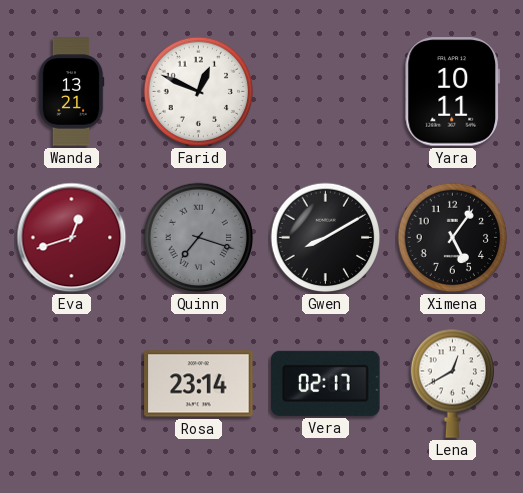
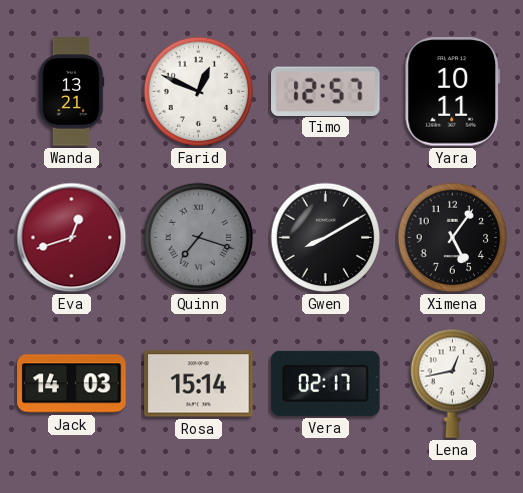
Timo: none -> 12:57
Jack: none -> 14:03
Rosa: 23:14 -> 15:14
Lena: 12:40 -> 12:43
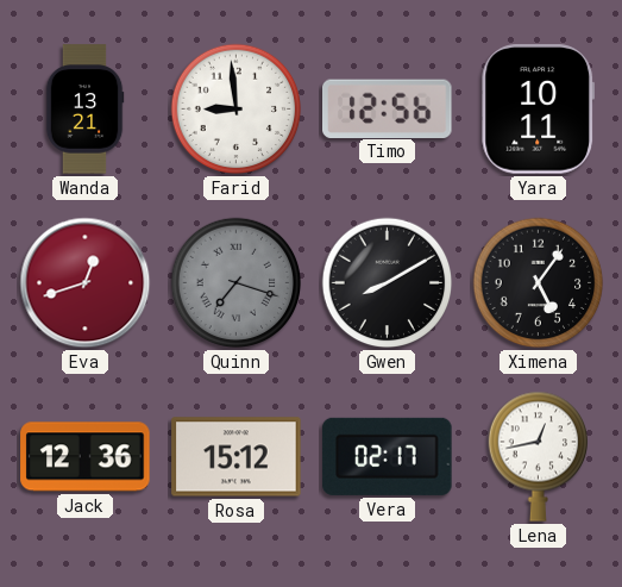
Farid: 12:49 -> 8:59
Timo: 12:57 -> 12:56
Jack: 14:03 -> 12:36
Rosa: 15:14 -> 15:12
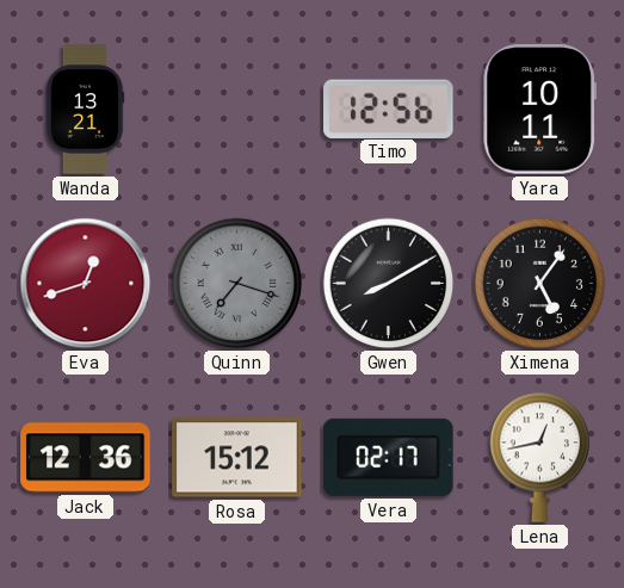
Farid: 8:59 -> none
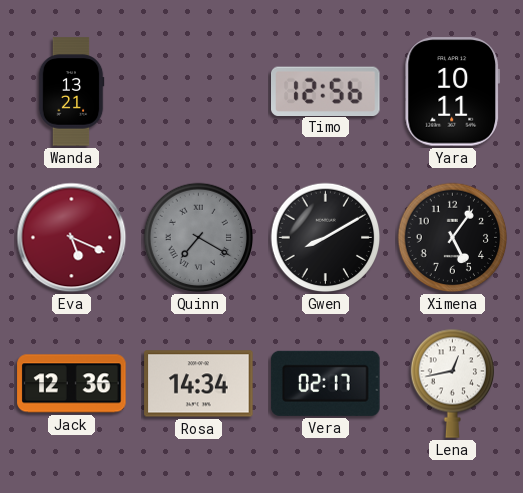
Eva: 12:42 -> 5:19
Quinn: 7:18 -> 7:20
Rosa: 15:12 -> 14:34
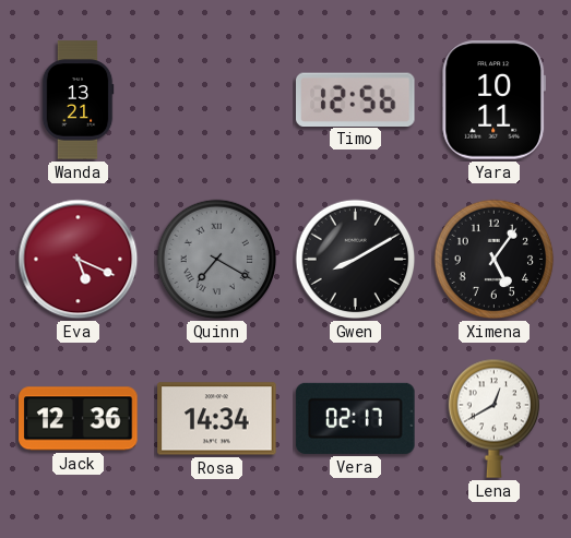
Lena: 12:43 -> 12:40
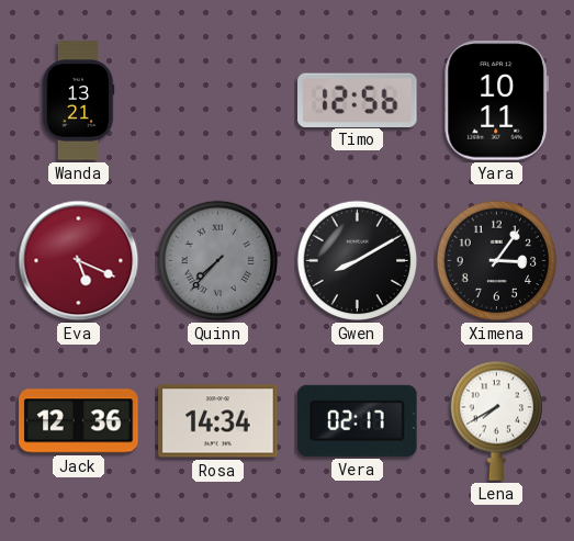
Quinn: 7:20 -> 7:37
Ximena: 5:06 -> 3:06
Lena: 12:40 -> 7:40
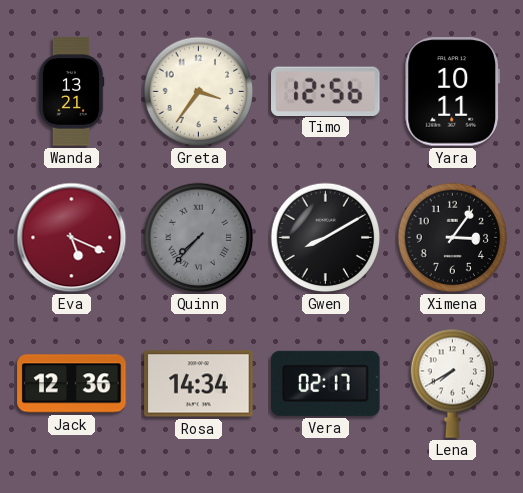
Greta: none -> 3:36
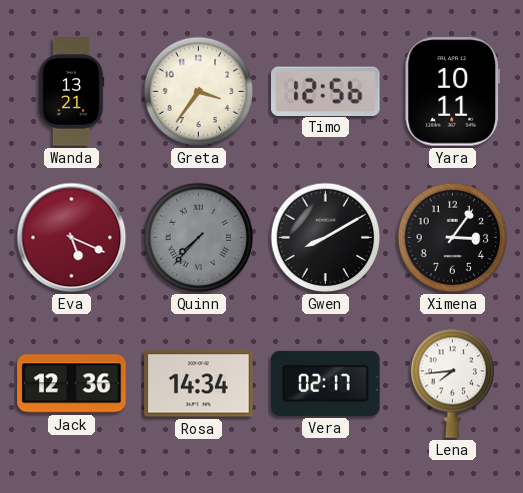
Lena: 7:40 -> 7:44
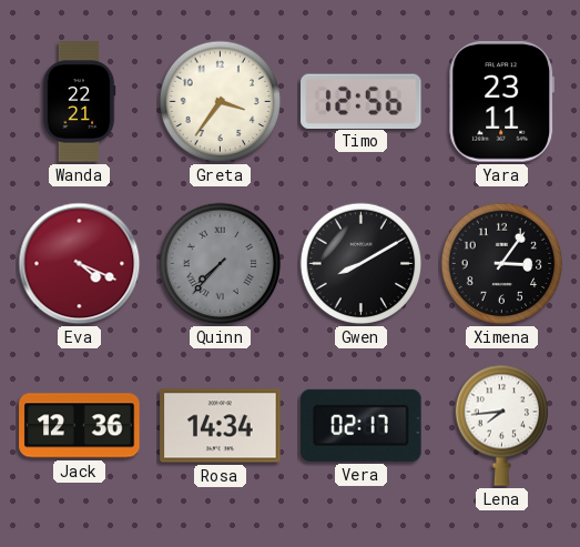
Wanda: 13:21 -> 22:21
Yara: 10:11 -> 23:11
Eva: 5:19 -> 4:19
